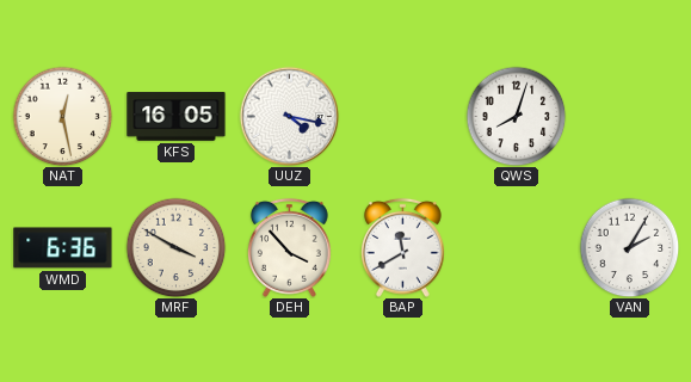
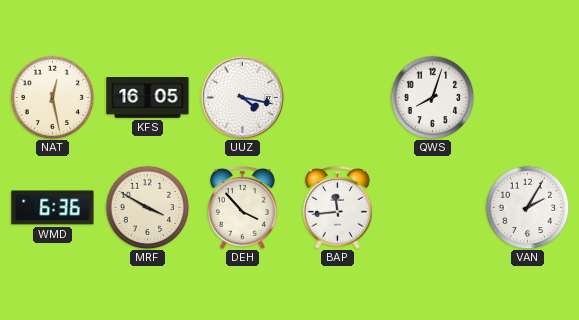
BAP: 11:40 -> 11:44
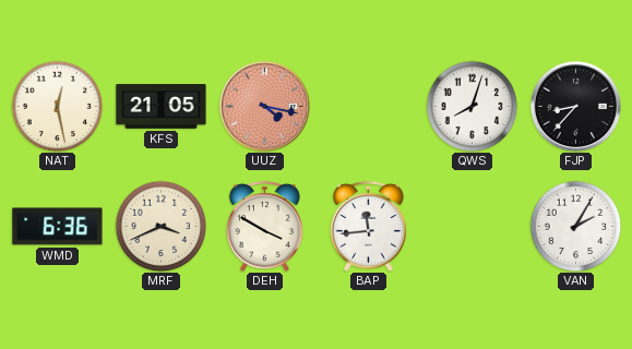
KFS: 16:05 -> 21:05
UUZ dial: white -> salmon
FJP: none -> 8:37
MRF: 3:50 -> 3:41
DEH: 3:53 -> 3:50
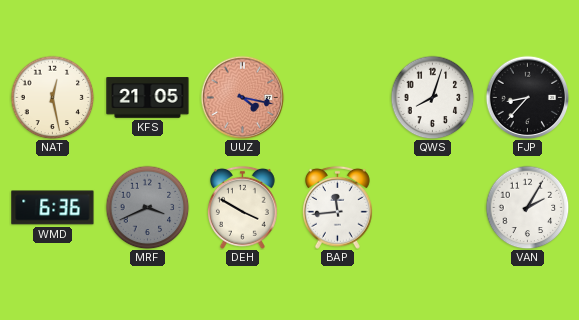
MRF dial: cream -> grey
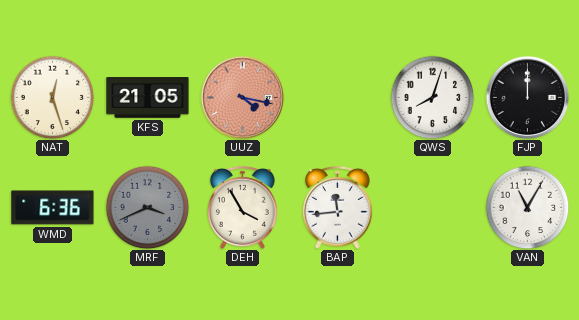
NAT: 12:28 -> 12:27
FJP: 8:37 -> 12:00
DEH: 3:50 -> 3:55
VAN: 2:05 -> 11:05
